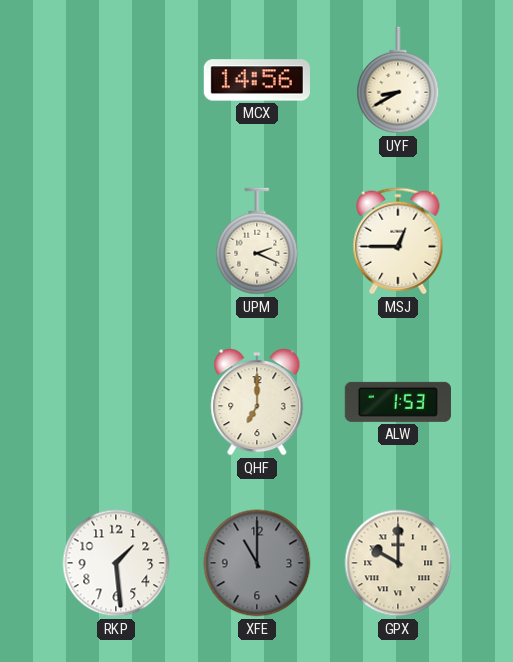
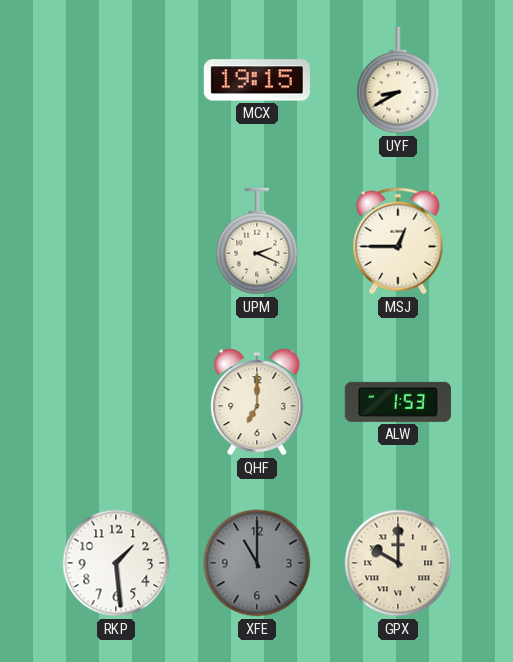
MCX: 14:56 -> 19:15
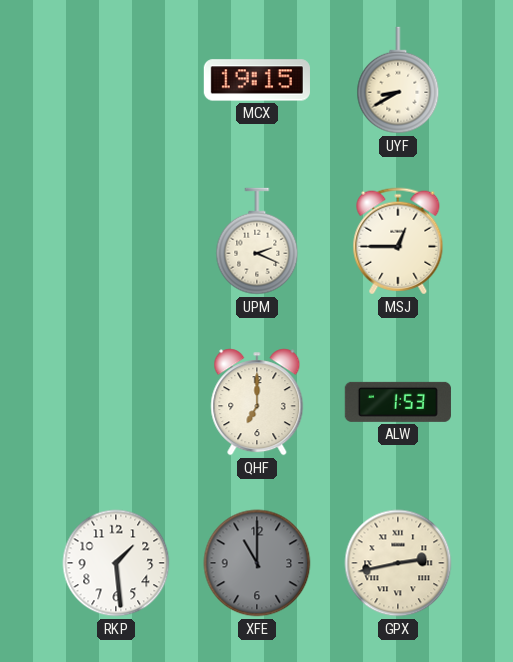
GPX: 10:00 -> 2:43
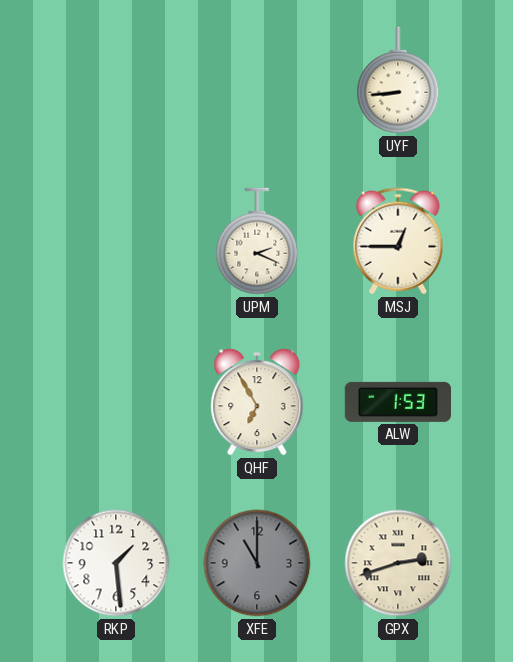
MCX: 19:15 -> none
UYF: 8:40 -> 8:44
QHF: 7:00 -> 6:55
GPX: 2:43 -> 2:42
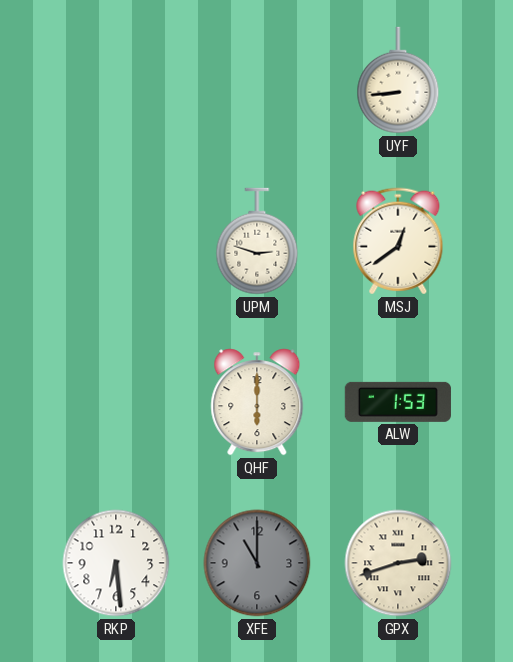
UPM: 2:19 -> 2:48
MSJ: 12:45 -> 12:39
QHF: 6:55 -> 6:00
RKP: 1:29 -> 6:29
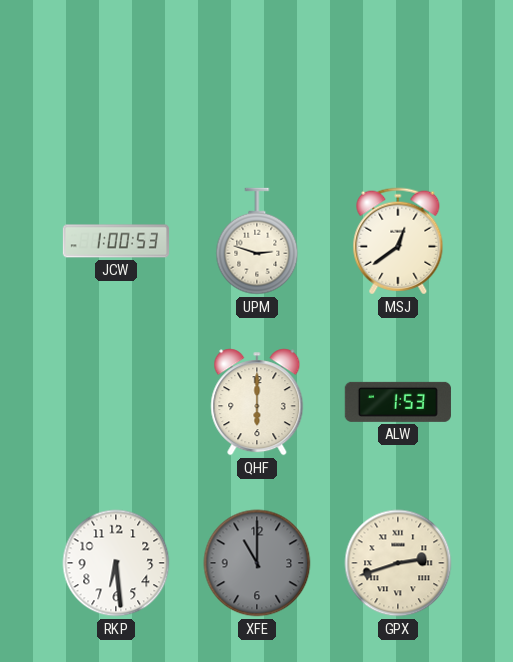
UYF: 8:44 -> none
JCW: none -> 1:00
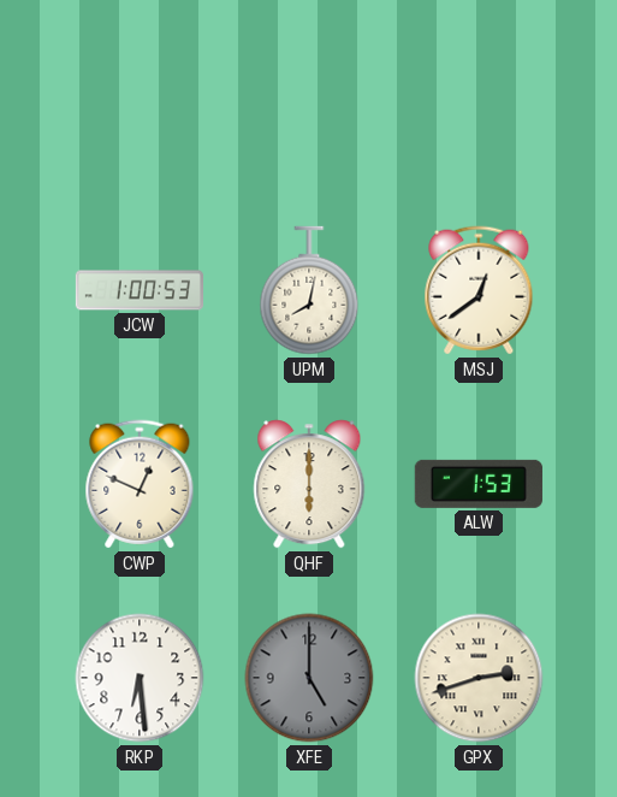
UPM: 2:48 -> 8:02
CWP: none -> 12:49
XFE: 11:00 -> 5:00
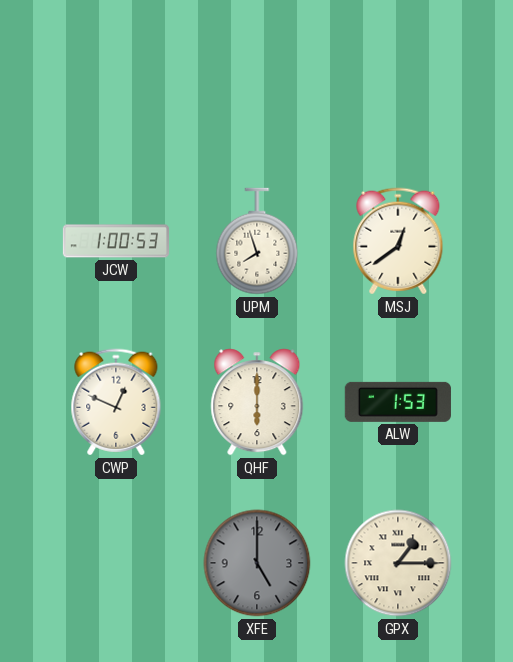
UPM: 8:02 -> 7:57
RKP: 6:29 -> none
GPX: 2:42 -> 1:15
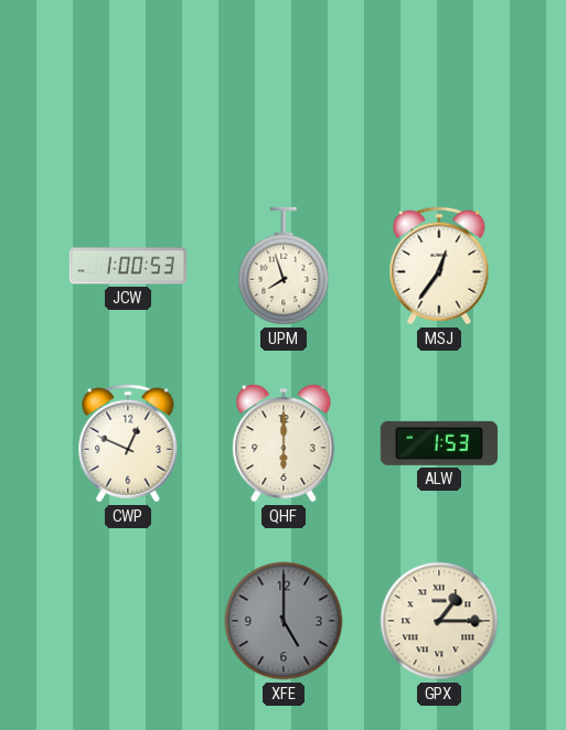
MSJ: 12:39 -> 12:36
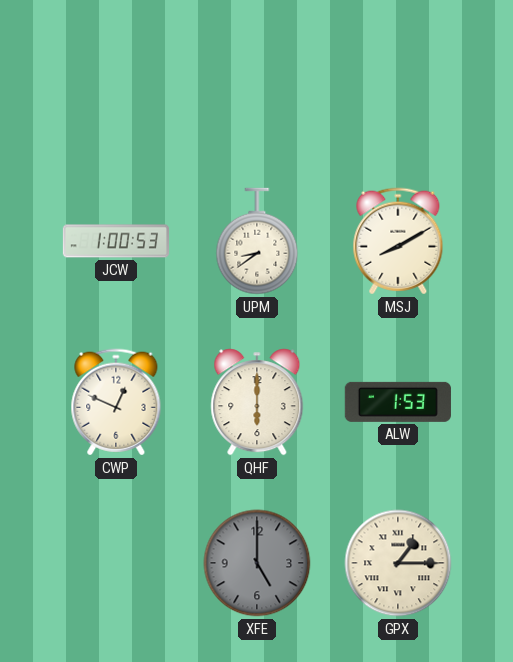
UPM: 7:57 -> 8:39
MSJ: 12:36 -> 8:10
